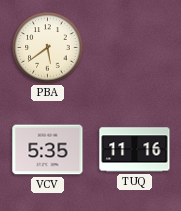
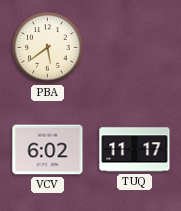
VCV: 5:35 -> 6:02
TUQ: 11:16 -> 11:17
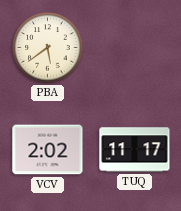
VCV: 6:02 -> 2:02
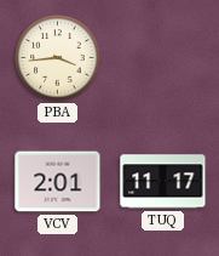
PBA: 5:39 -> 3:44
VCV: 2:02 -> 2:01
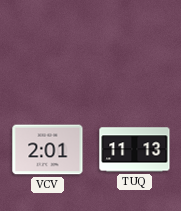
PBA: 3:44 -> none
TUQ: 11:17 -> 11:13
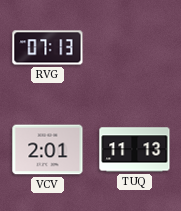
RVG: none -> 07:13
